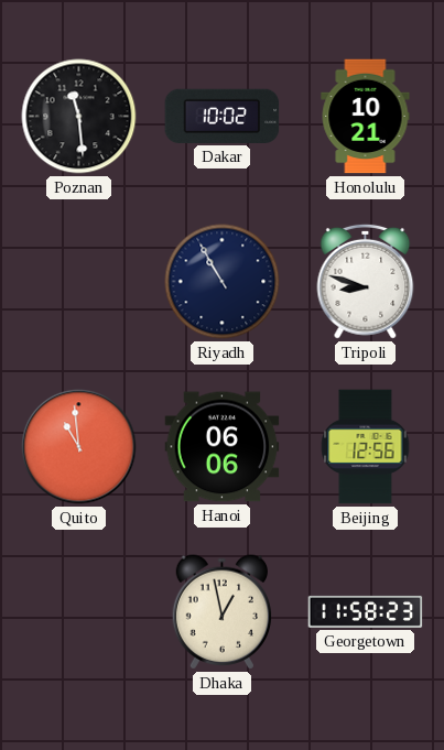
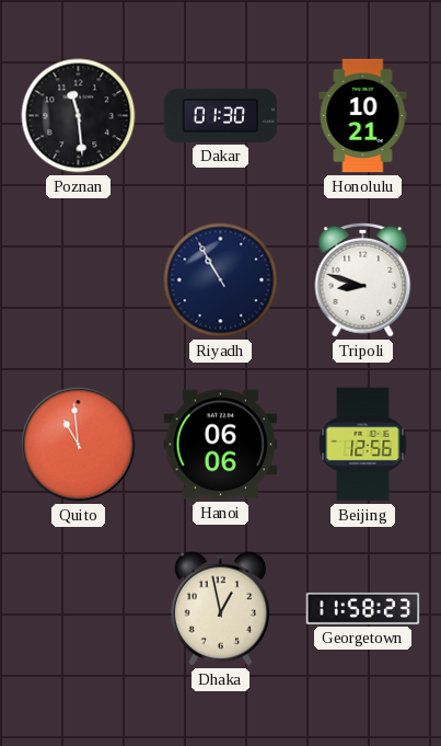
Dakar: 10:02 -> 01:30
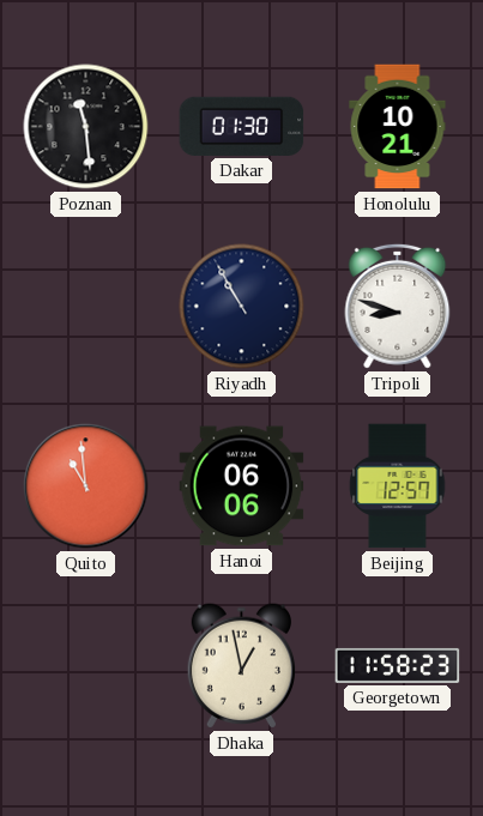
Beijing: 12:56 -> 12:57
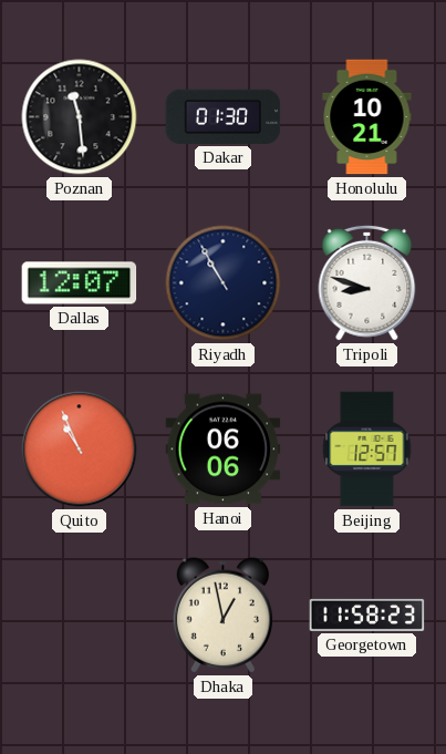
Dallas: none -> 12:07
Quito: 10:59 -> 10:56
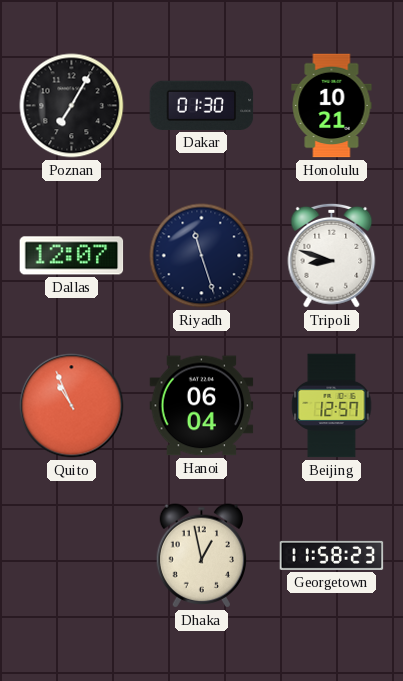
Poznan: 11:29 -> 7:05
Riyadh: 10:55 -> 11:27
Hanoi: 06:06 -> 06:04
